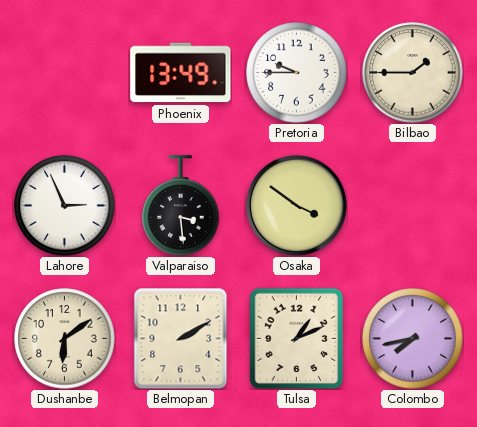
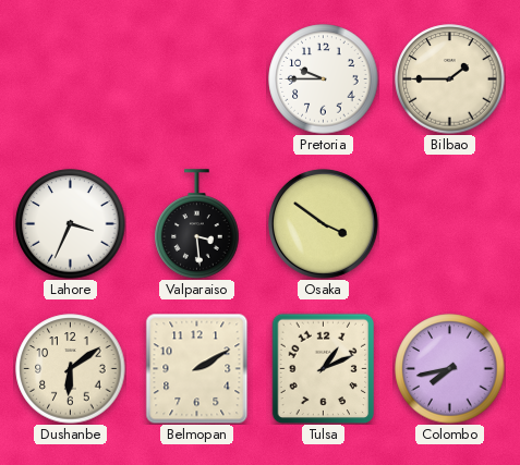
Phoenix: 13:49 -> none
Lahore: 2:56 -> 3:34
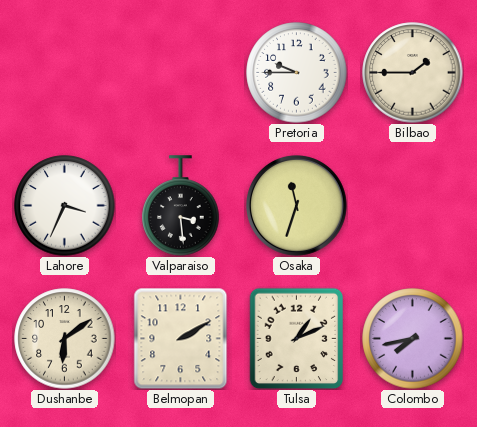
Osaka: 3:51 -> 11:33
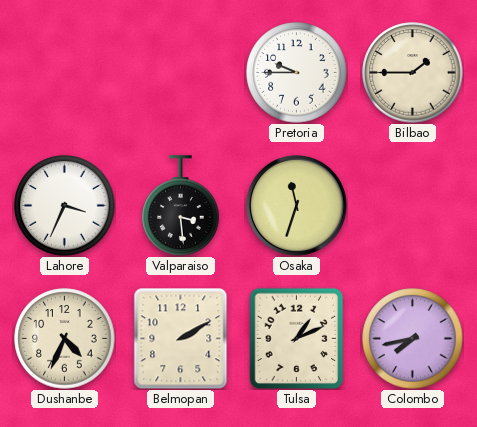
Dushanbe: 6:09 -> 4:34
